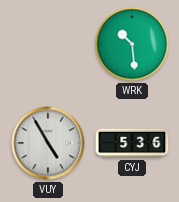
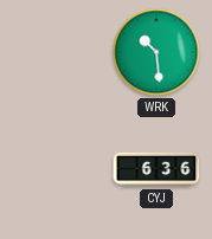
VUY: 4:55 -> none
CYJ: 5:36 -> 6:36
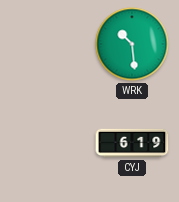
CYJ: 6:36 -> 6:19
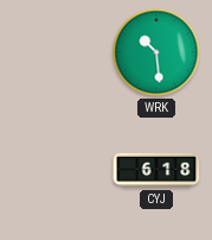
CYJ: 6:19 -> 6:18
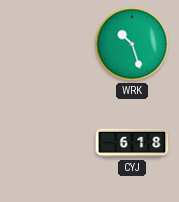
WRK: 10:29 -> 10:27
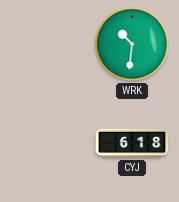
WRK: 10:27 -> 10:31
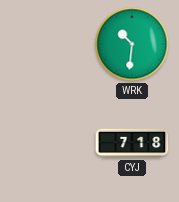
CYJ: 6:18 -> 7:18
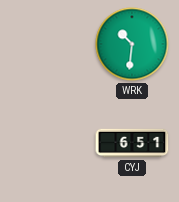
CYJ: 7:18 -> 6:51
